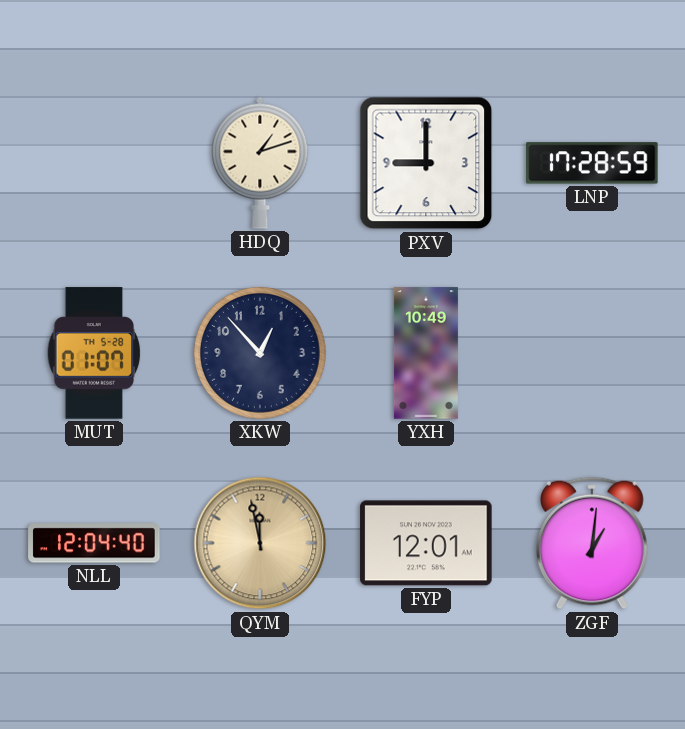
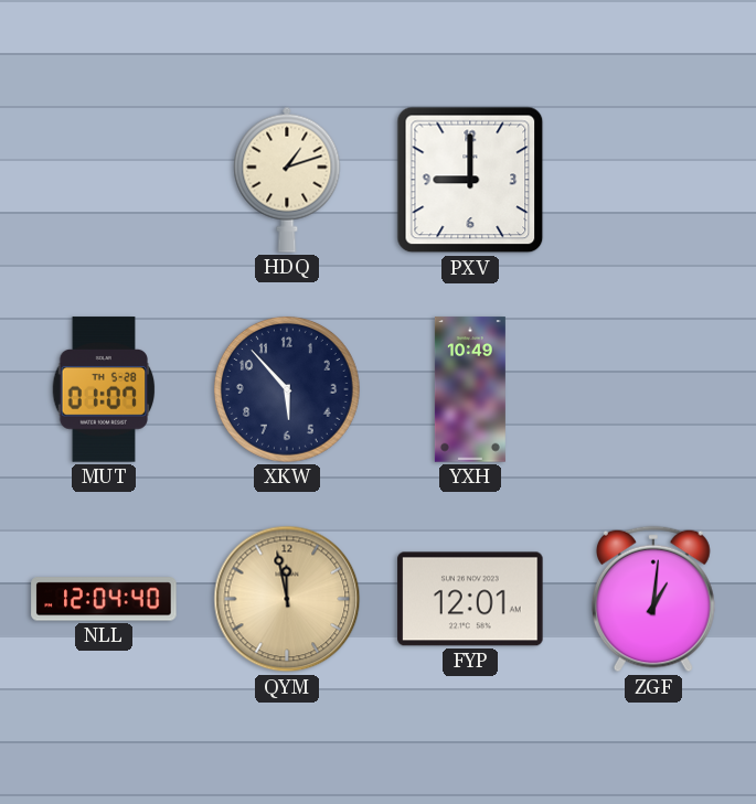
LNP: 17:28 -> none
XKW: 12:53 -> 5:53
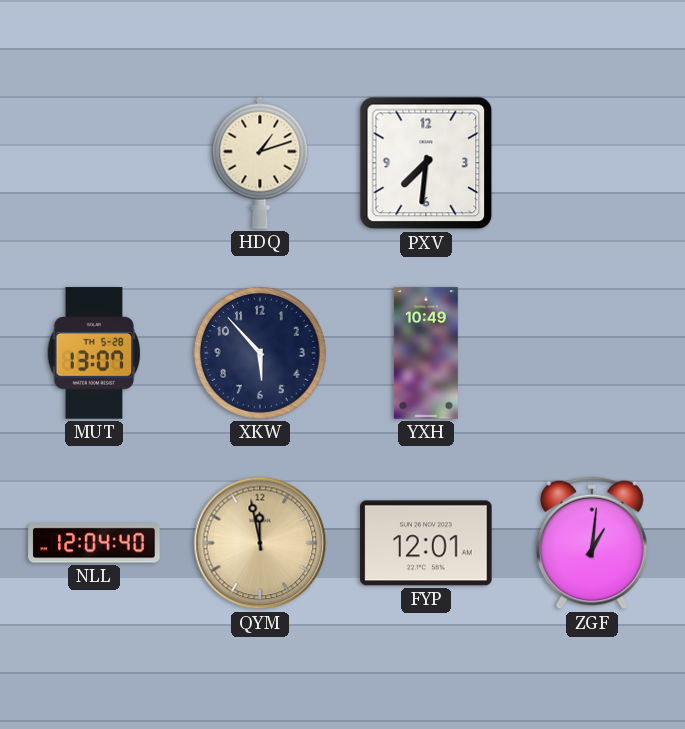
PXV: 9:00 -> 7:31
MUT: 01:07 -> 13:07
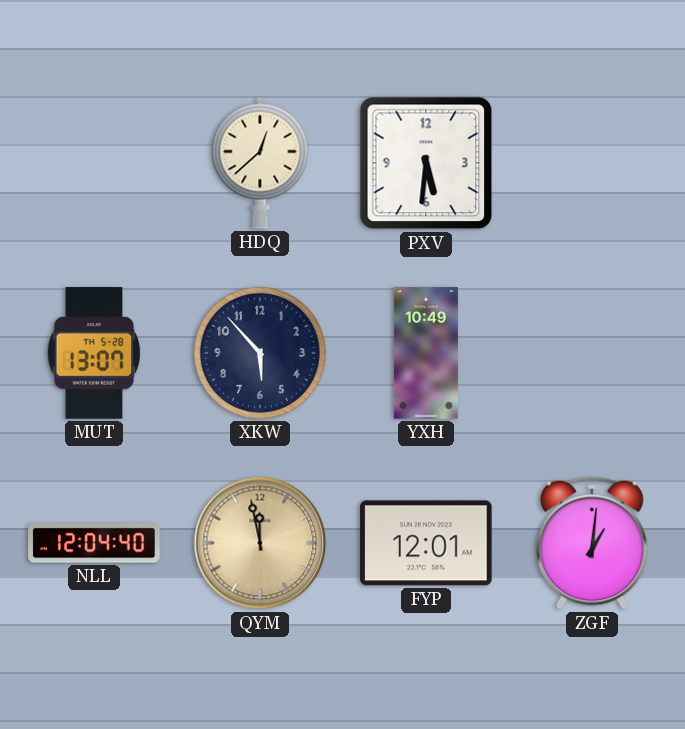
HDQ: 1:12 -> 12:38
PXV: 7:31 -> 5:31
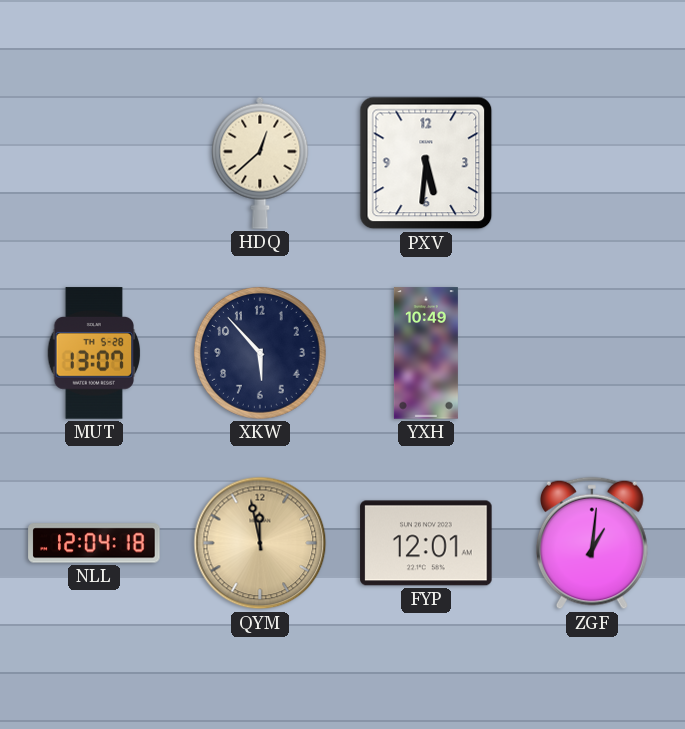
NLL: 12:04:40 -> 12:04:18
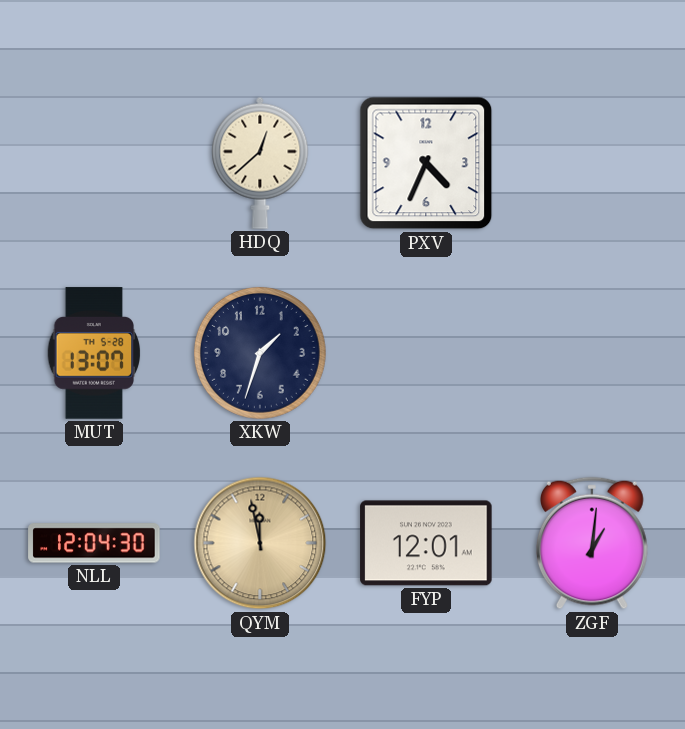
PXV: 5:31 -> 4:34
XKW: 5:53 -> 1:33
YXH: 10:49 -> none
NLL: 12:04:18 -> 12:04:30
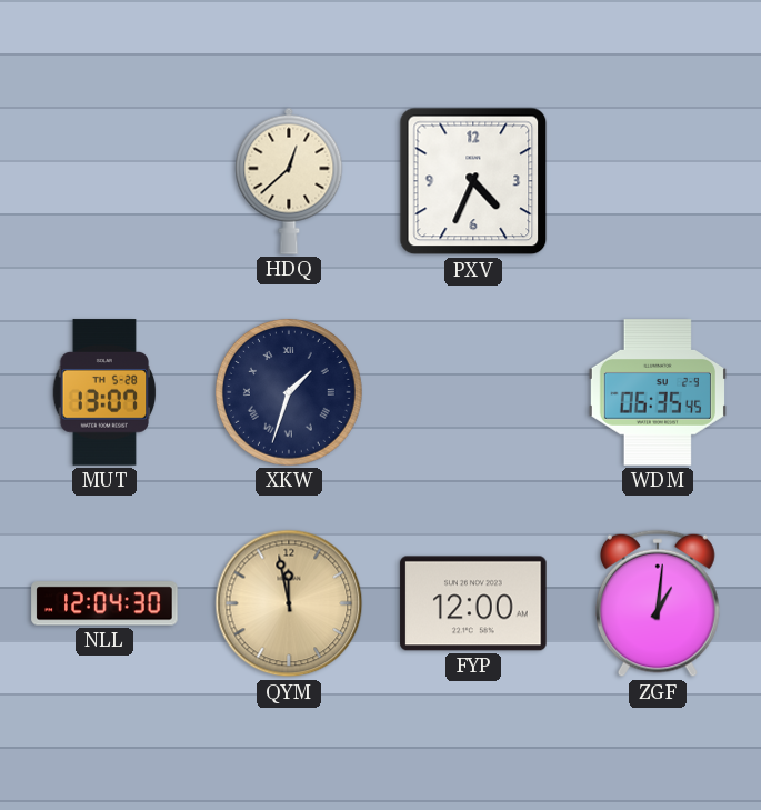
XKW numerals: Arabic -> Roman
WDM: none -> 06:35
FYP: 12:01 -> 12:00
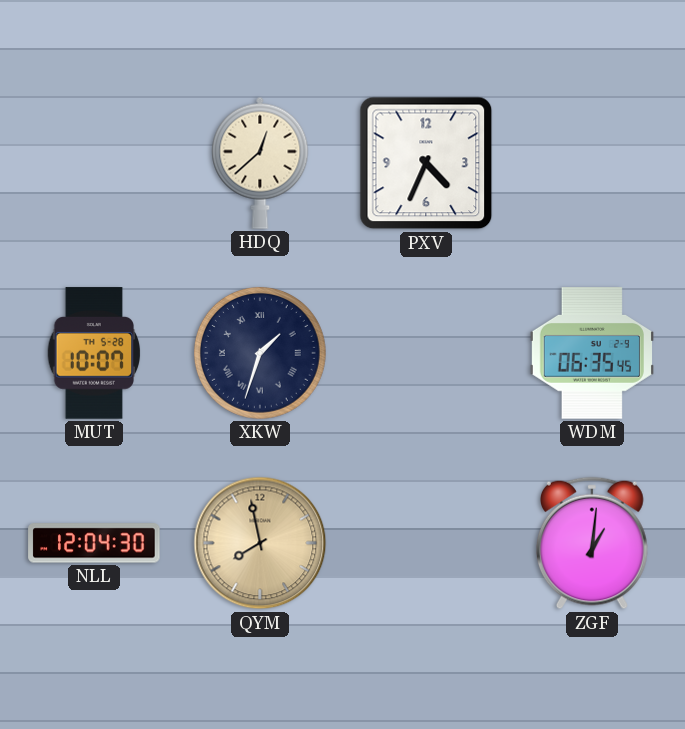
MUT: 13:07 -> 10:07
QYM: 11:58 -> 7:58
FYP: 12:00 -> none
